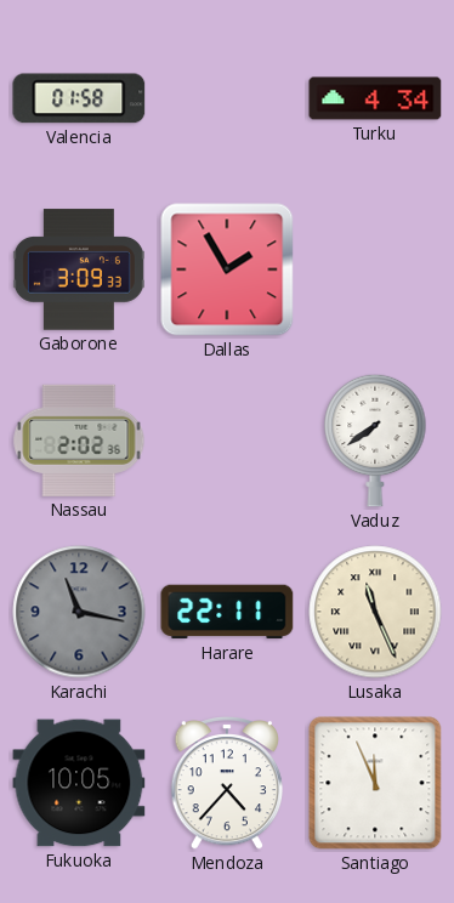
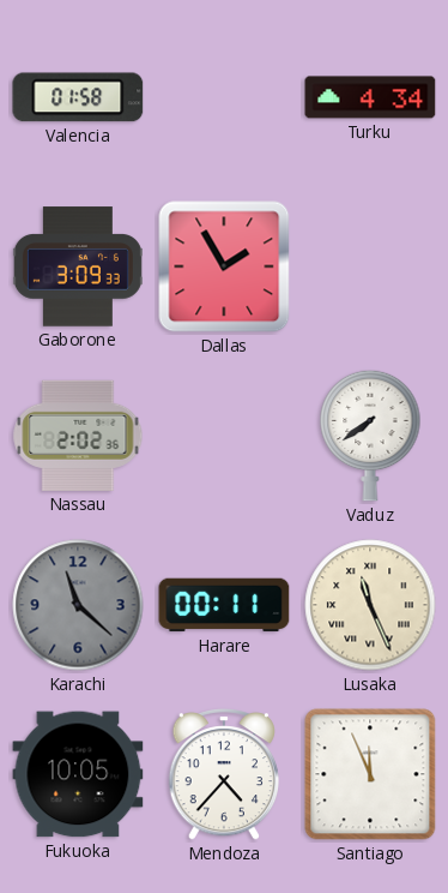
Karachi: 11:17 -> 11:22
Harare: 22:11 -> 00:11
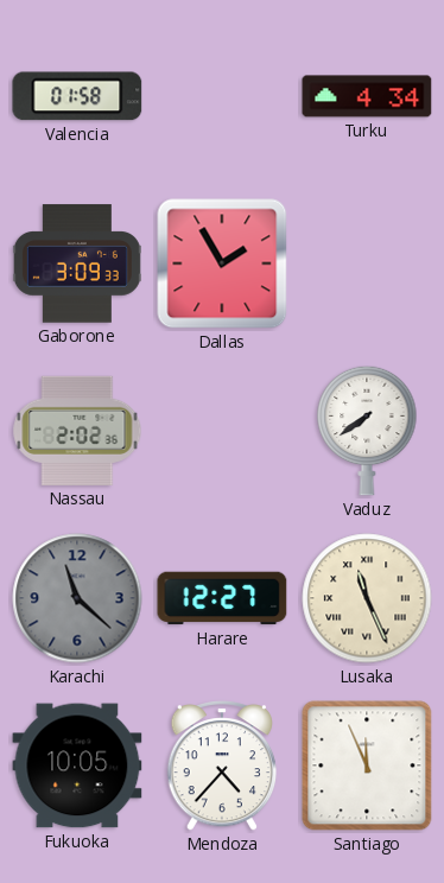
Harare: 00:11 -> 12:27
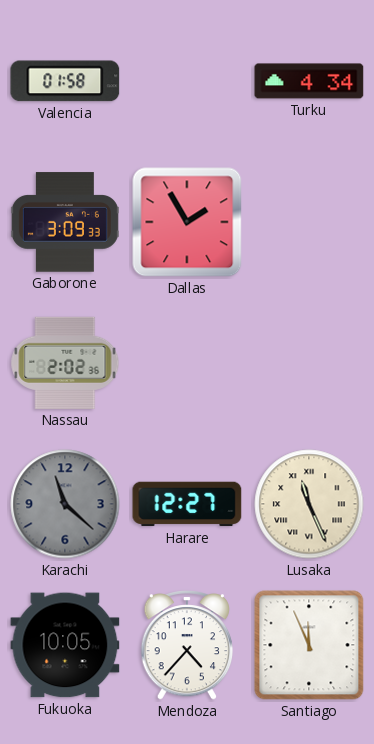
Vaduz: 7:39 -> none
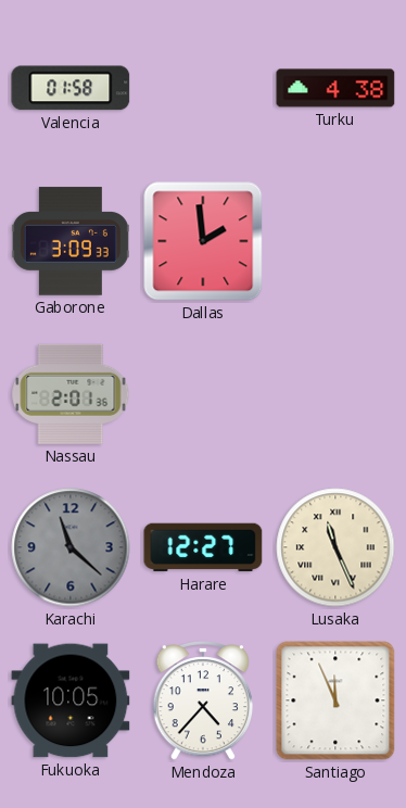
Turku: 4:34 -> 4:38
Dallas: 1:55 -> 1:59
Nassau: 2:02 -> 2:01
